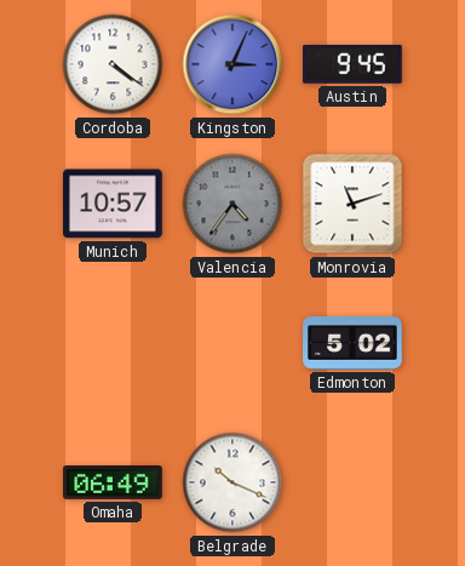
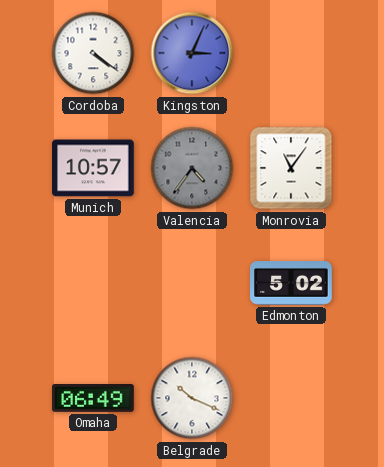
Austin: 9:45 -> none
Monrovia: 11:12 -> 11:06
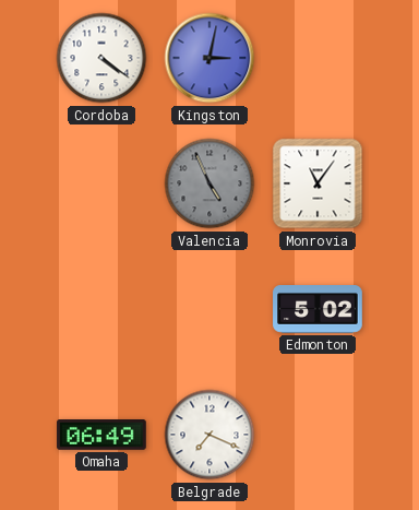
Kingston: 3:04 -> 3:02
Munich: 10:57 -> none
Valencia: 4:36 -> 4:56
Belgrade: 10:19 -> 7:19
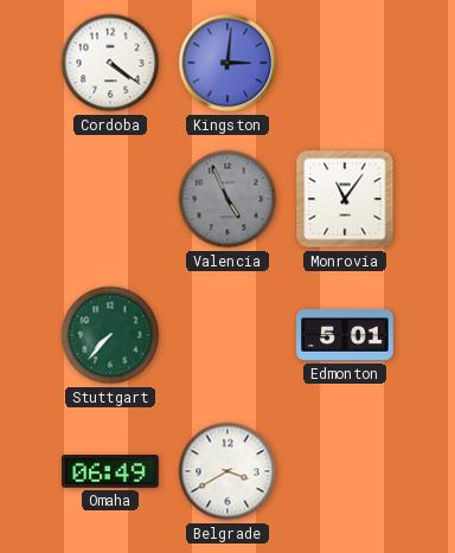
Kingston: 3:02 -> 3:01
Stuttgart: none -> 7:37
Edmonton: 5:02 -> 5:01
Belgrade: 7:19 -> 3:40
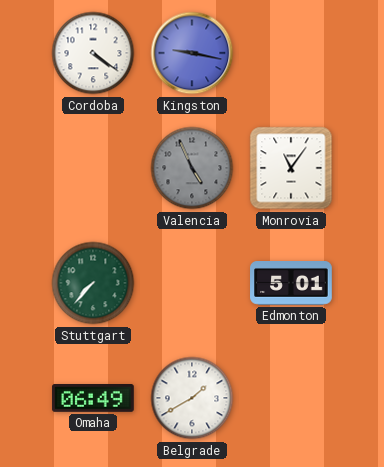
Kingston: 3:01 -> 9:17
Belgrade: 3:40 -> 1:40
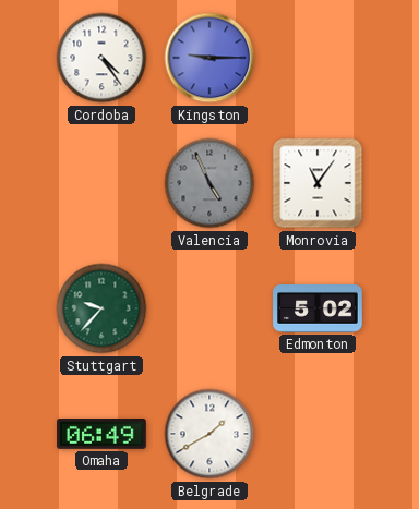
Cordoba: 4:21 -> 4:24
Kingston: 9:17 -> 9:15
Stuttgart: 7:37 -> 9:37
Edmonton: 5:01 -> 5:02
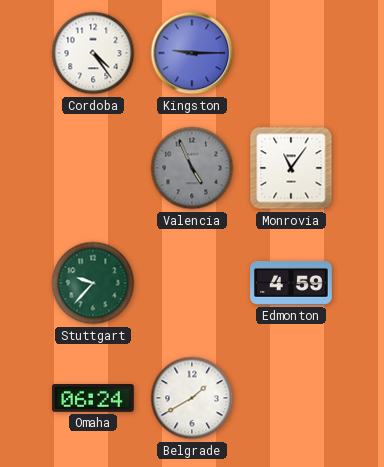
Edmonton: 5:02 -> 4:59
Omaha: 06:49 -> 06:24
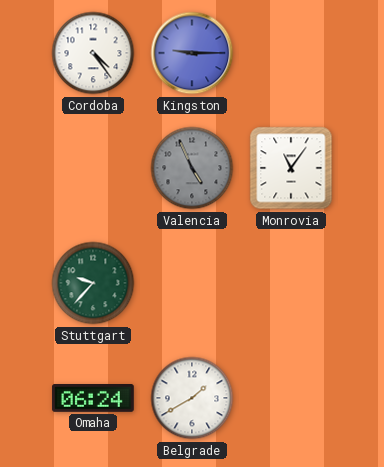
Edmonton: 4:59 -> none
